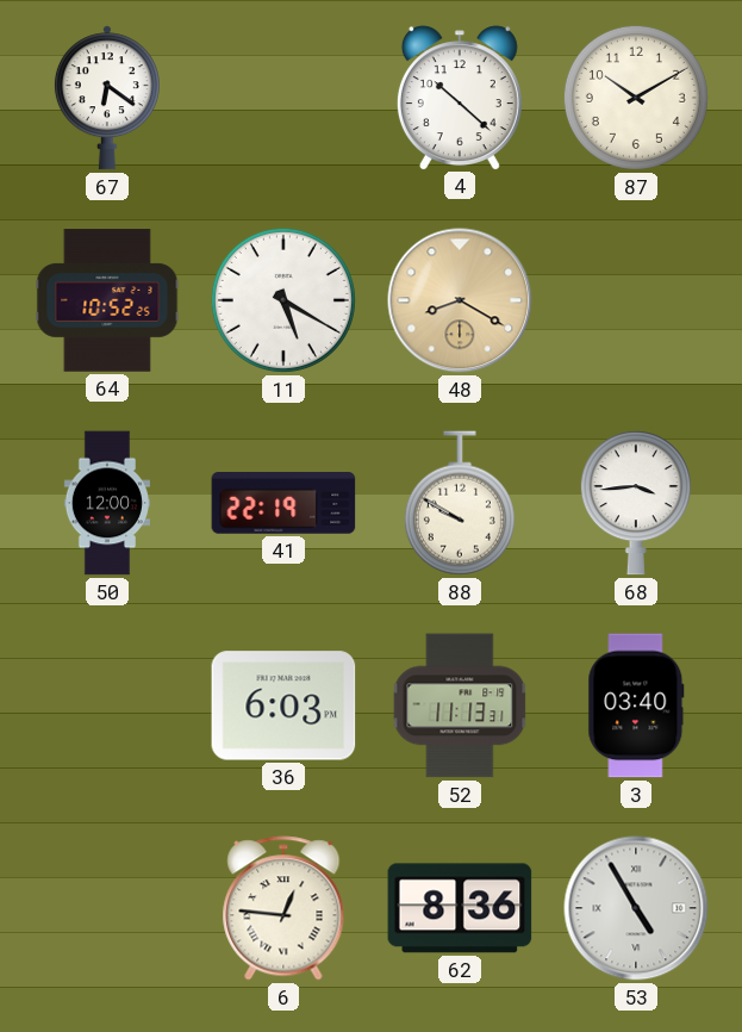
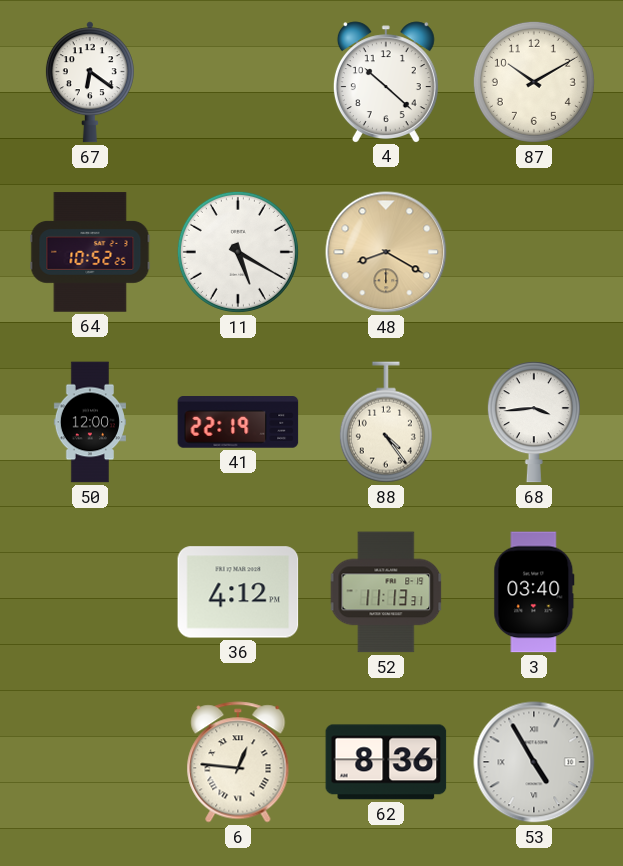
88: 9:50 -> 4:24
36: 6:03 -> 4:12
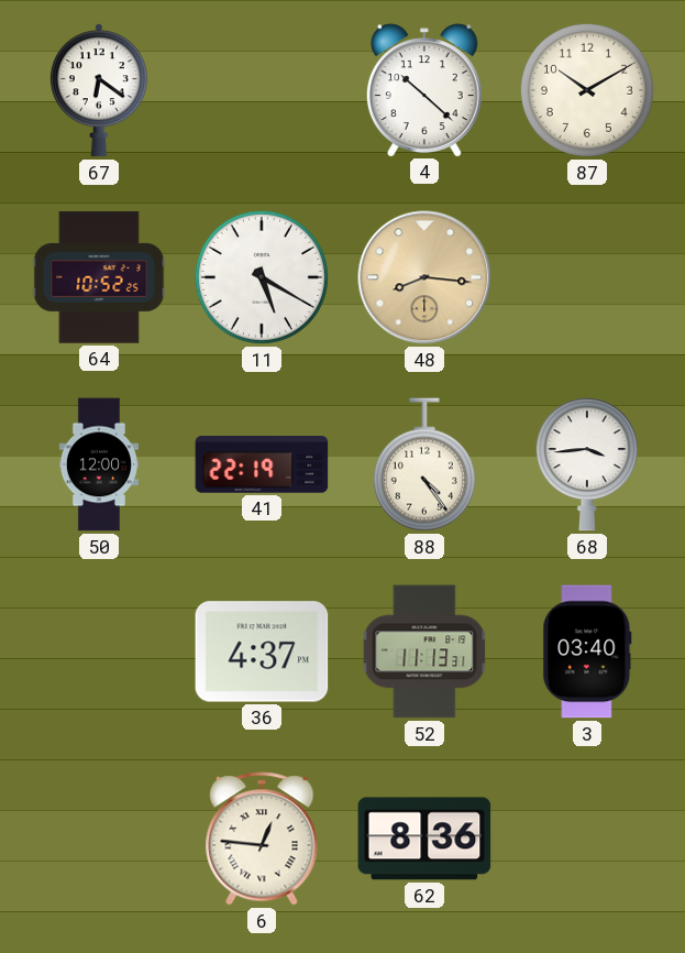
48: 8:20 -> 8:16
36: 4:12 -> 4:37
53: 4:55 -> none
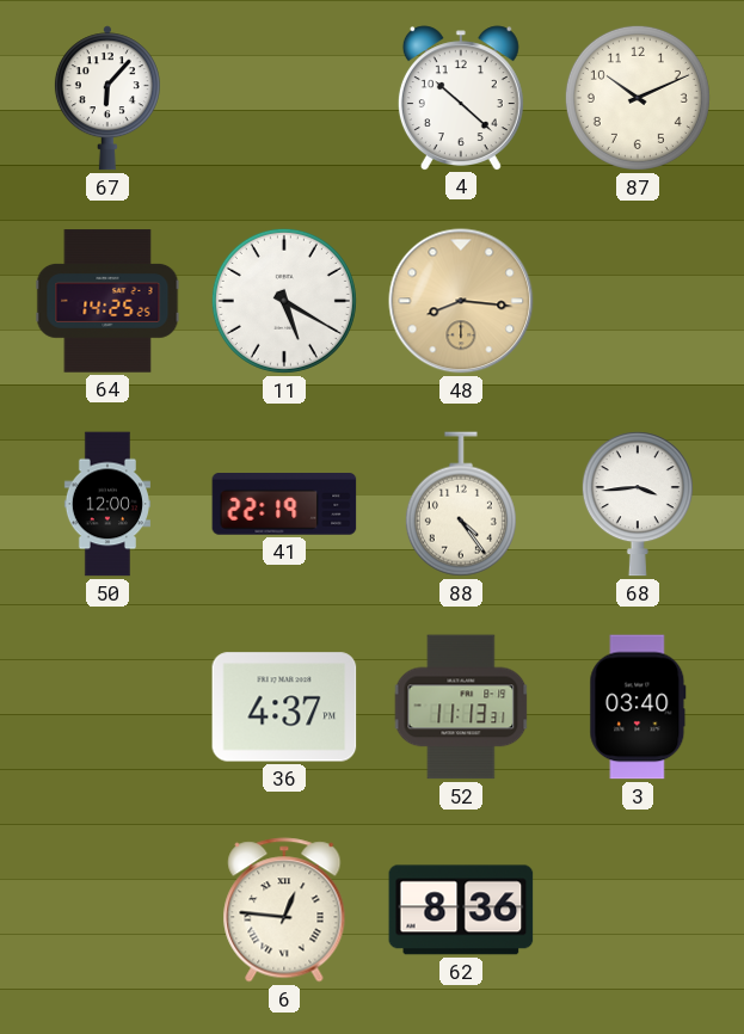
67: 6:21 -> 6:07
87: 10:10 -> 10:11
64: 10:52 -> 14:25
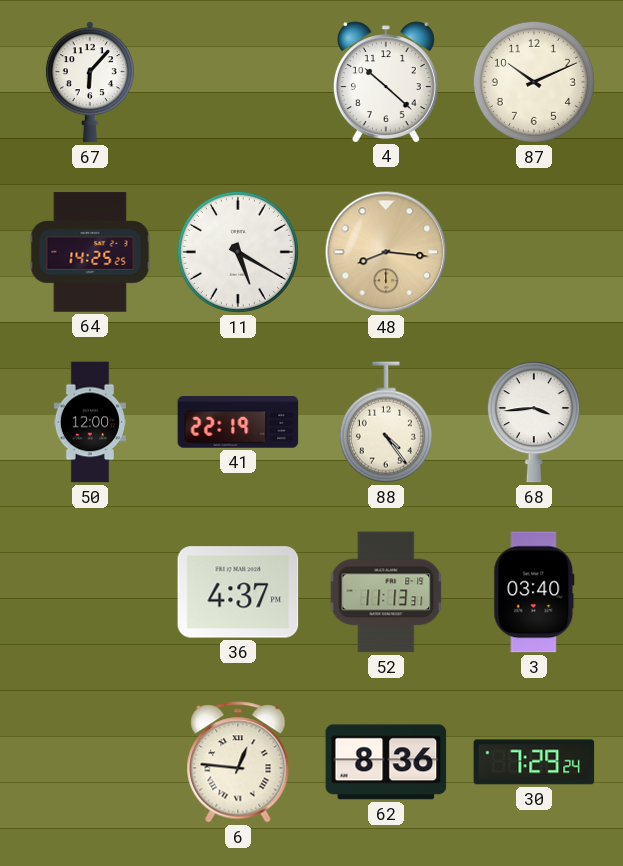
30: none -> 7:29
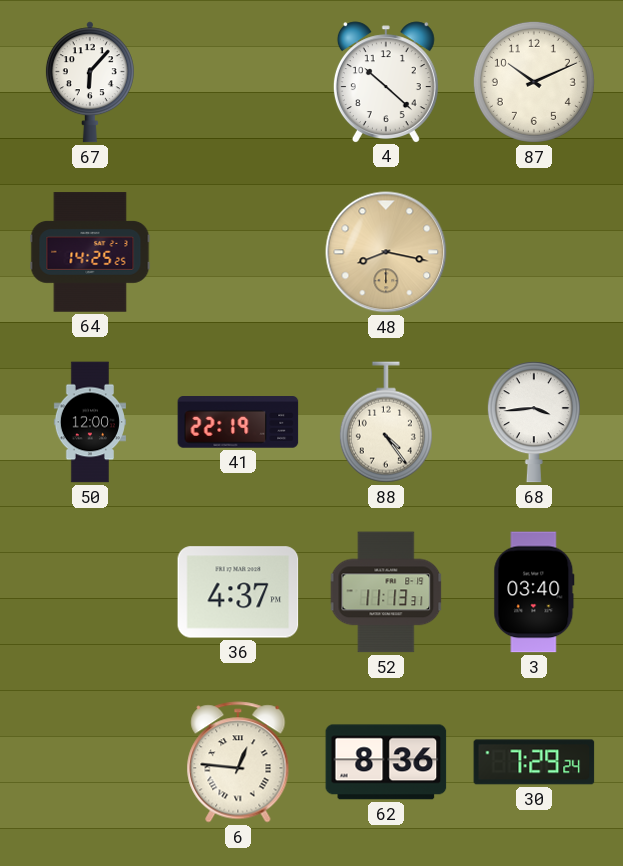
11: 5:20 -> none
48: 8:16 -> 8:17
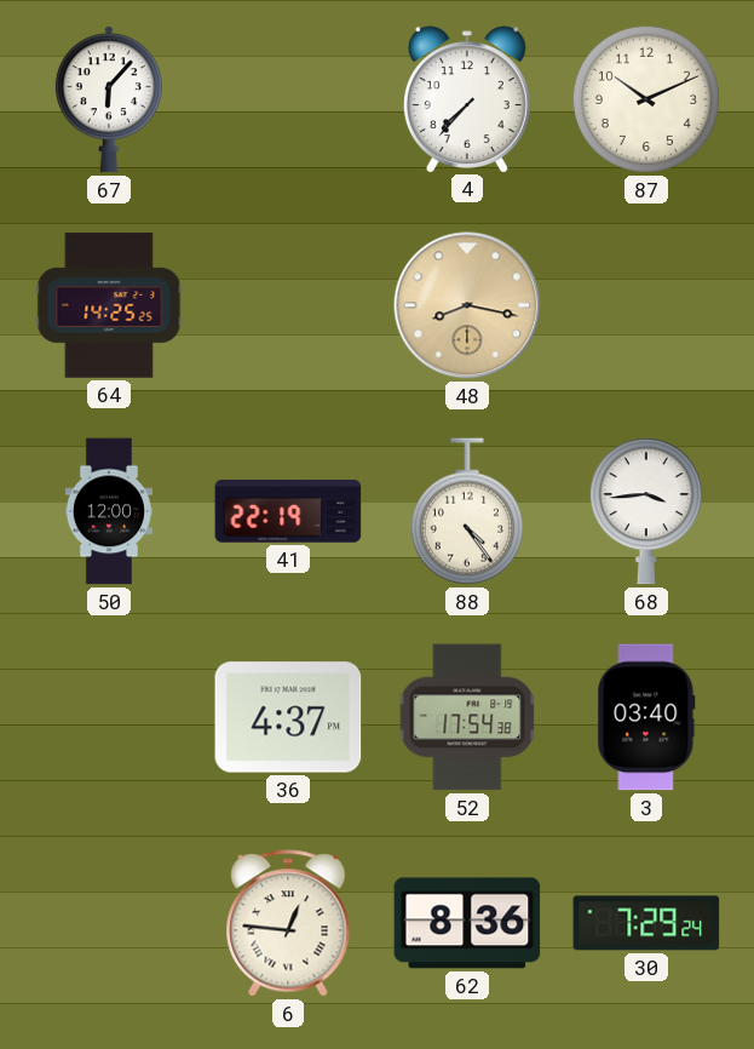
4: 10:22 -> 7:37
52: 11:13 -> 17:54
